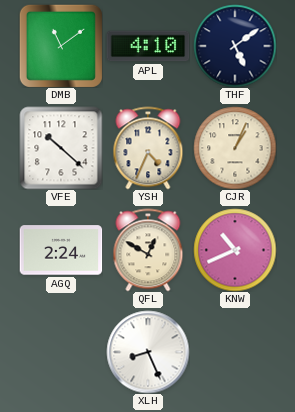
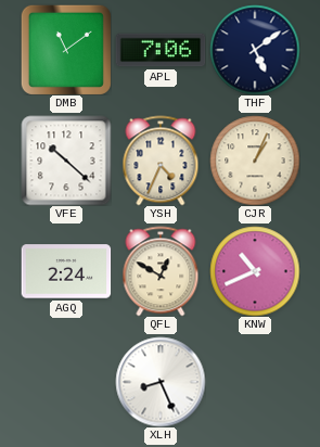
APL: 4:10 -> 7:06
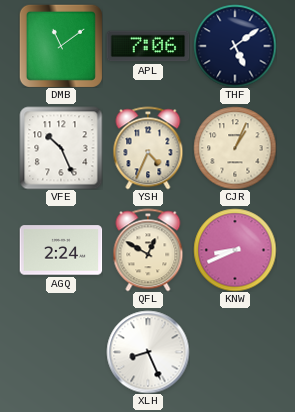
VFE: 10:22 -> 10:26
KNW: 10:41 -> 8:41
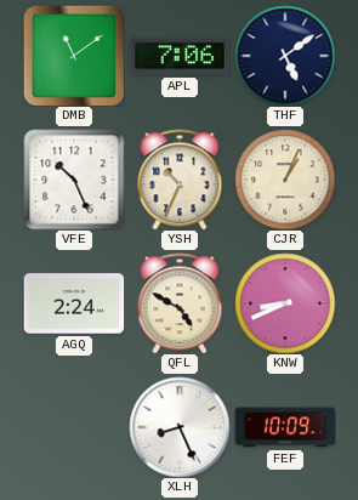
YSH: 4:34 -> 10:34
QFL: 12:50 -> 4:50
FEF: none -> 10:09
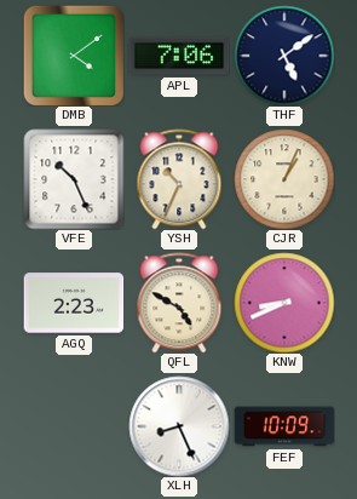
DMB: 11:09 -> 4:09
AGQ: 2:24 -> 2:23
